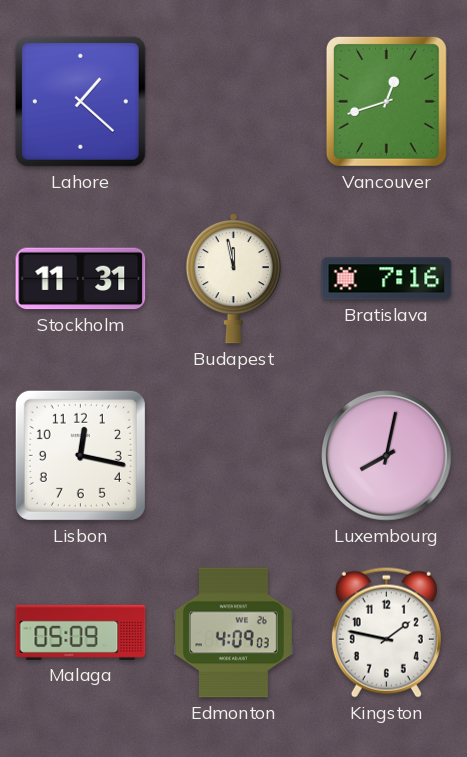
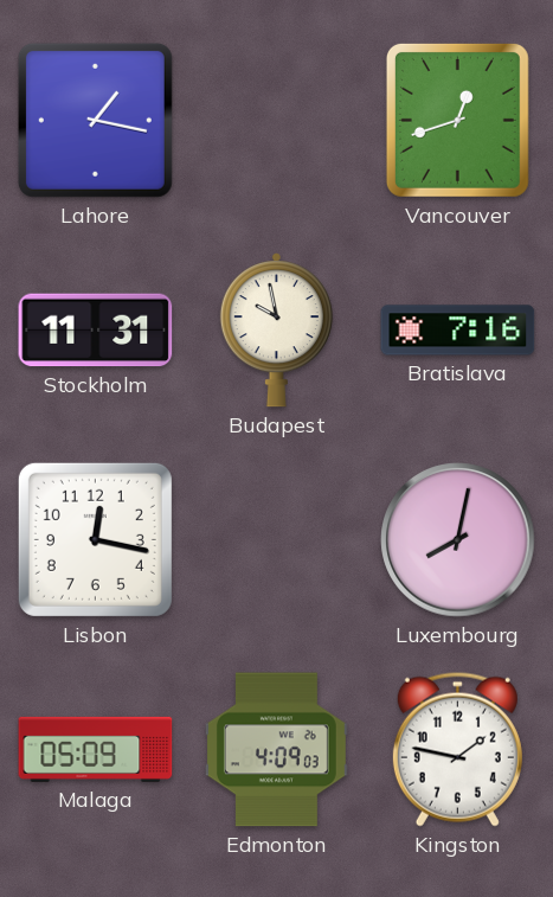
Lahore: 1:22 -> 1:17
Budapest: 11:58 -> 9:58
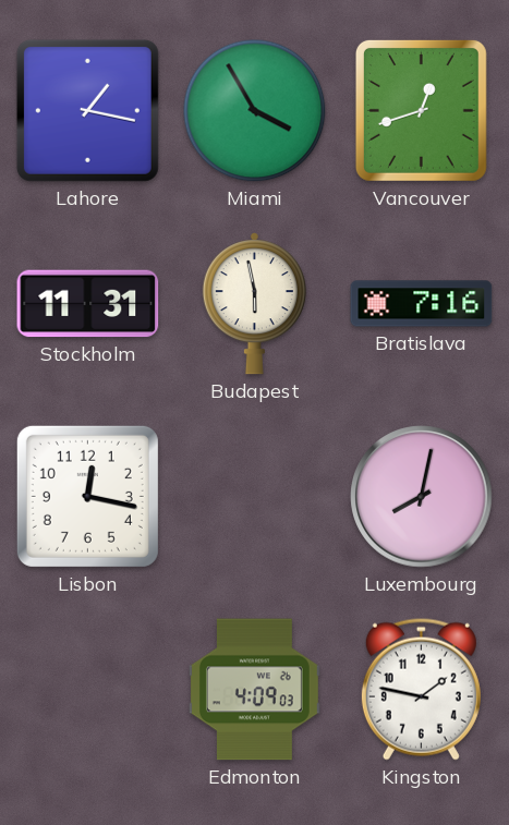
Miami: none -> 3:55
Budapest: 9:58 -> 5:58
Malaga: 05:09 -> none
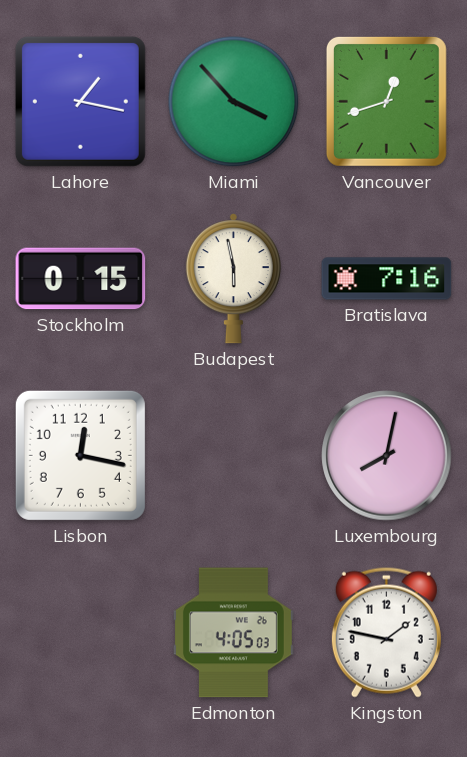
Miami: 3:55 -> 3:53
Stockholm: 11:31 -> 0:15
Edmonton: 4:09 -> 4:05
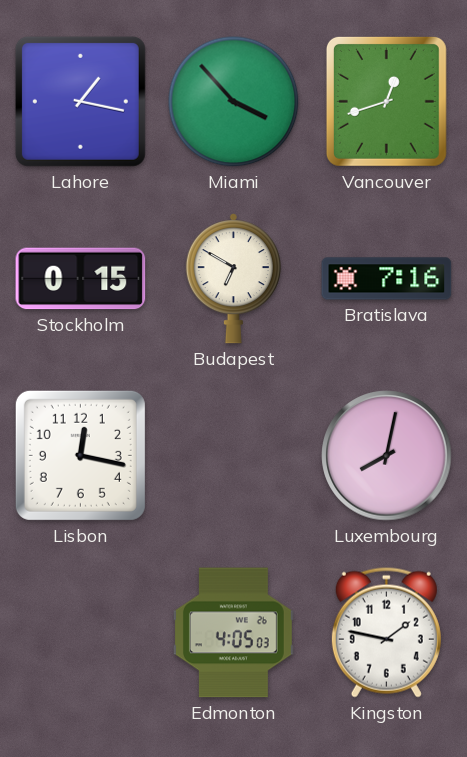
Budapest: 5:58 -> 6:50
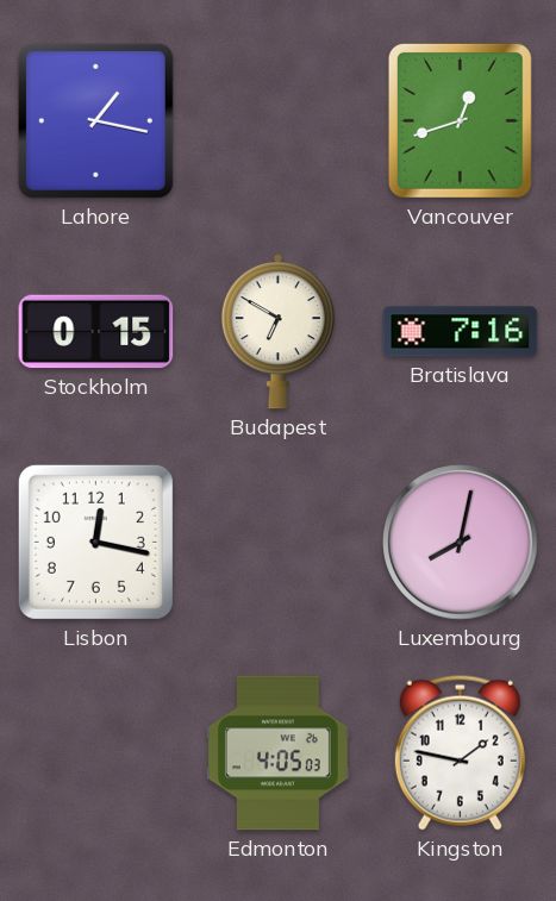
Miami: 3:53 -> none
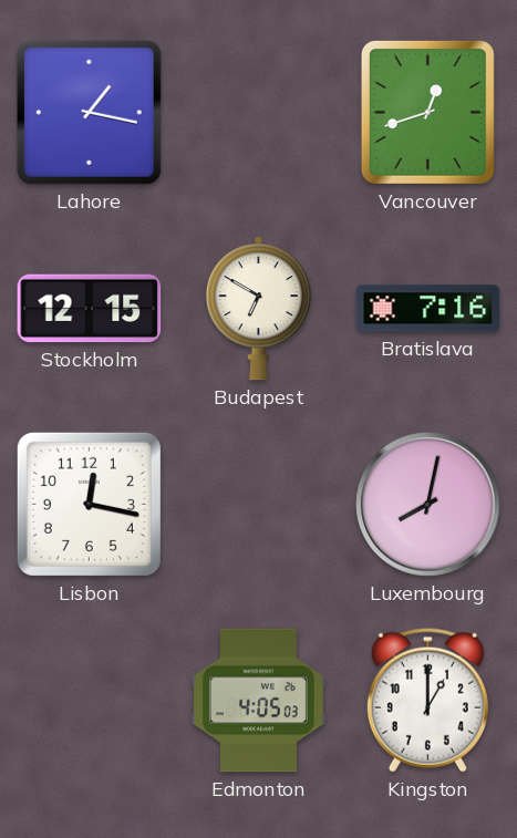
Stockholm: 0:15 -> 12:15
Kingston: 1:47 -> 1:00
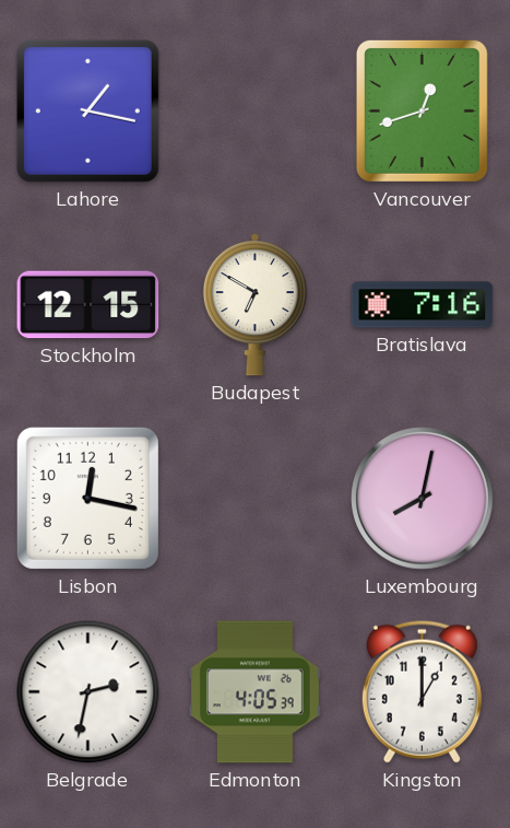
Belgrade: none -> 2:32
Edmonton: 4:05:03 -> 4:05:39
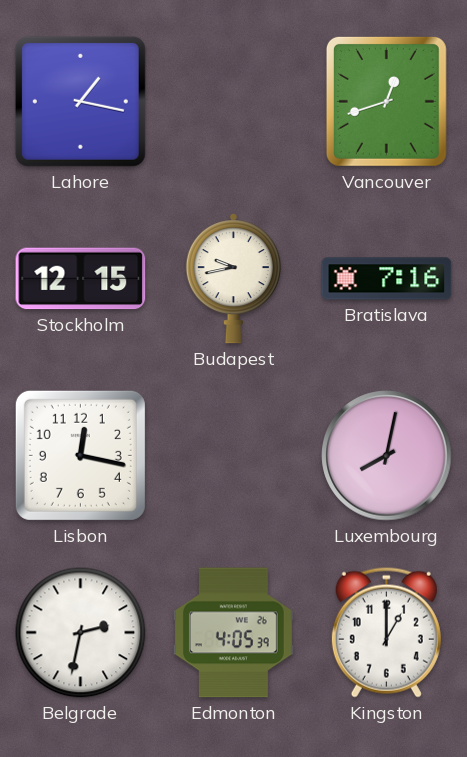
Budapest: 6:50 -> 9:43
